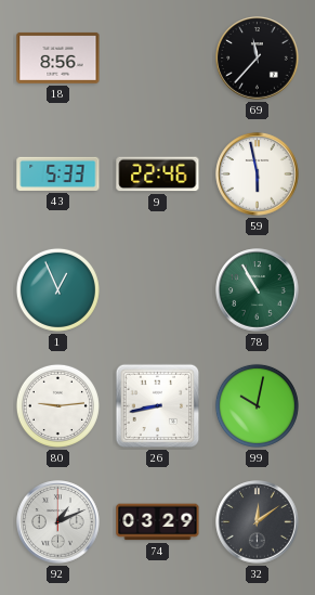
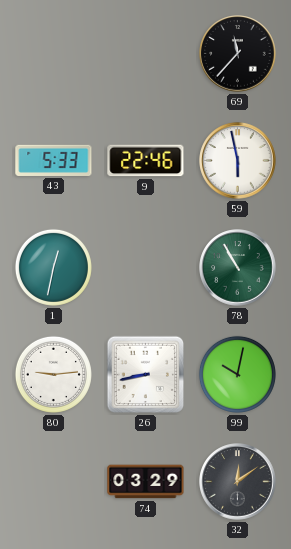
18: 8:56 -> none
1: 12:56 -> 12:32
92: 1:11 -> none
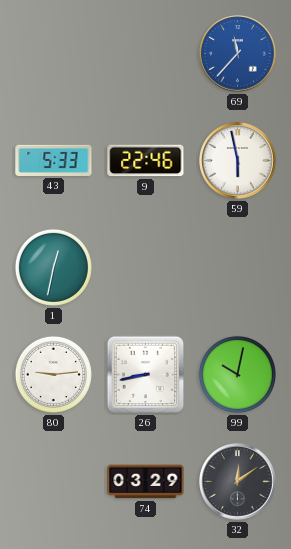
69 dial: black -> blue
78: 10:55 -> none
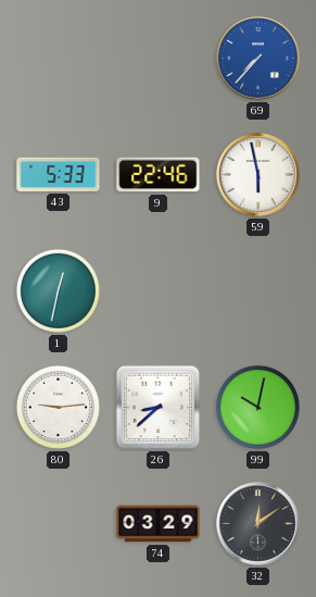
69: 11:37 -> 7:37
26: 8:43 -> 8:38
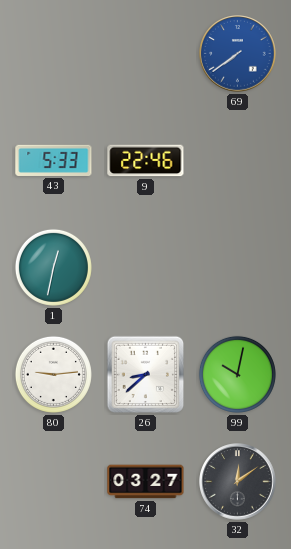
69: 7:37 -> 7:39
59: 5:58 -> none
74: 03:29 -> 03:27
